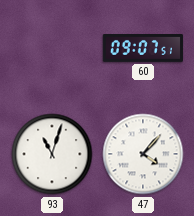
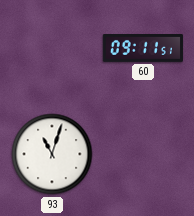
60: 09:07 -> 09:11
47: 4:07 -> none
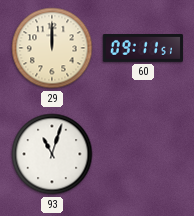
29: none -> 12:00
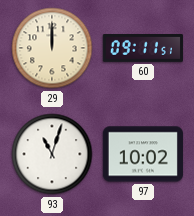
97: none -> 10:02
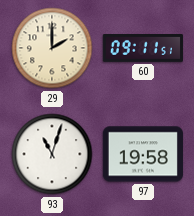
29: 12:00 -> 2:00
97: 10:02 -> 19:58
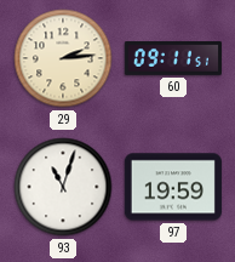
29: 2:00 -> 2:14
97: 19:58 -> 19:59
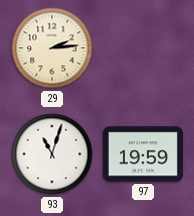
60: 09:11 -> none
